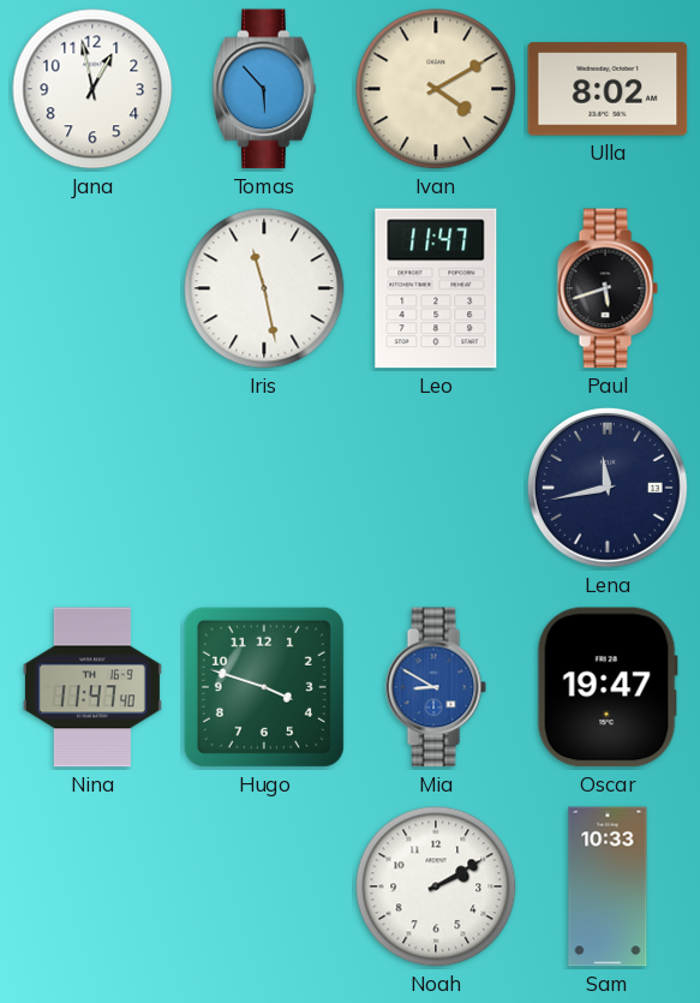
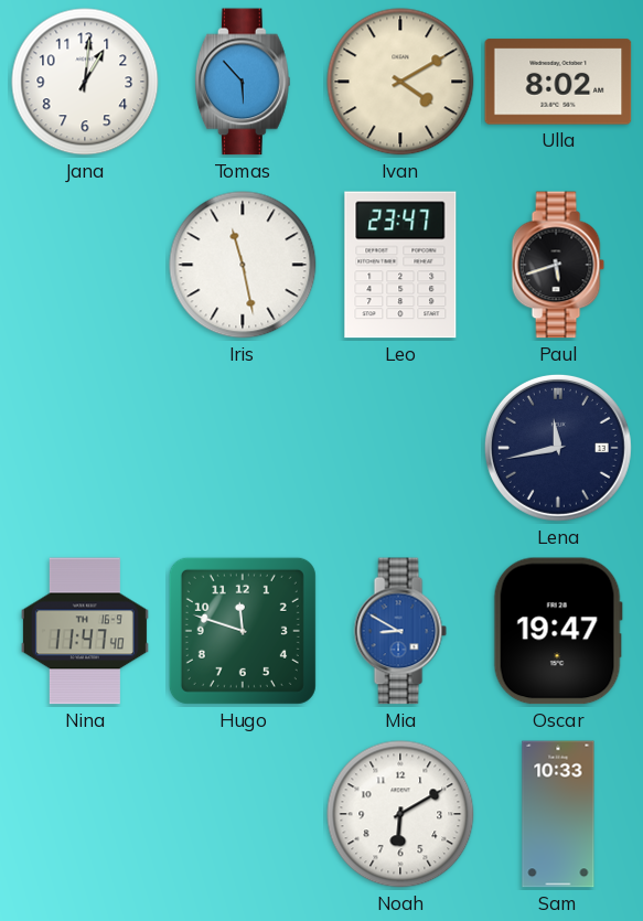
Jana: 12:58 -> 1:01
Leo: 11:47 -> 23:47
Hugo: 3:48 -> 11:48
Noah: 2:10 -> 6:10
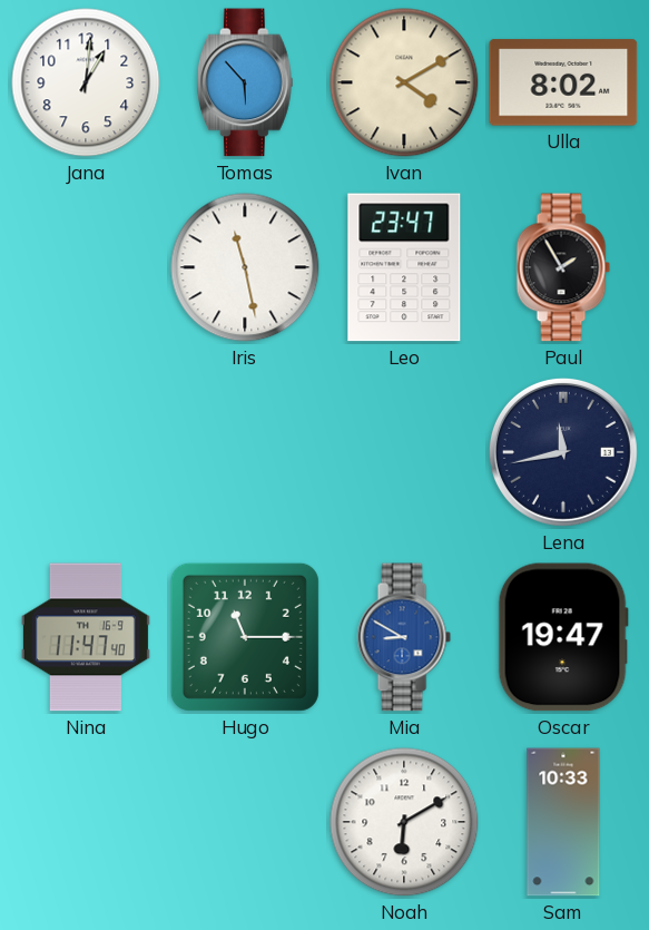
Paul: 5:42 -> 1:55
Hugo: 11:48 -> 11:15
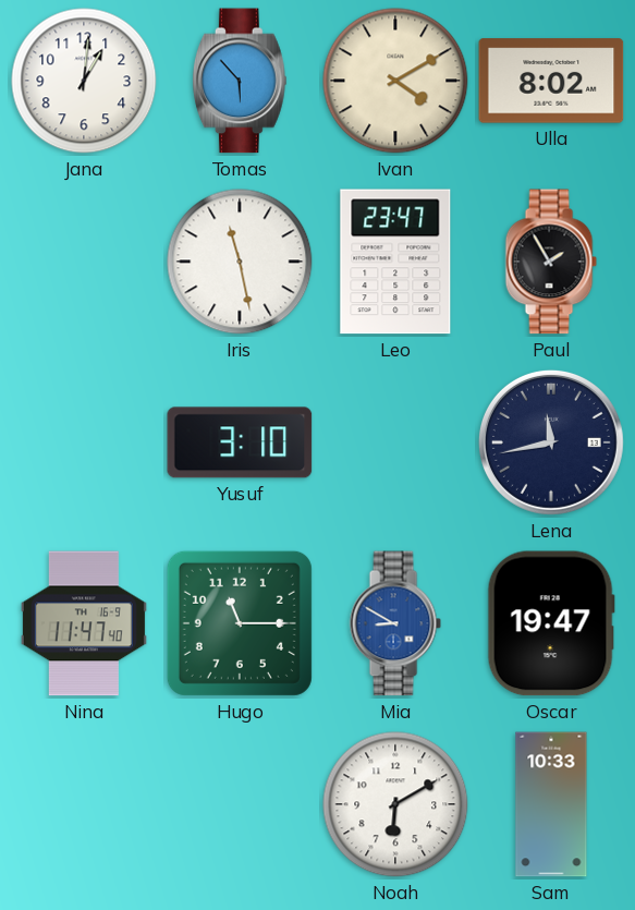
Yusuf: none -> 3:10
